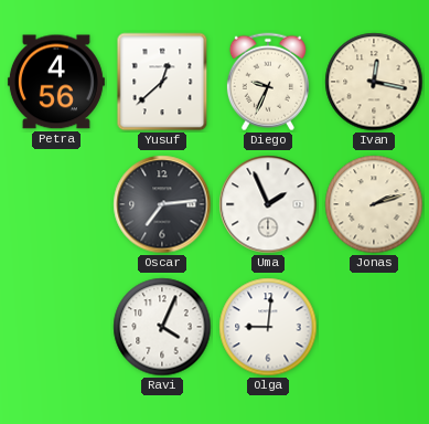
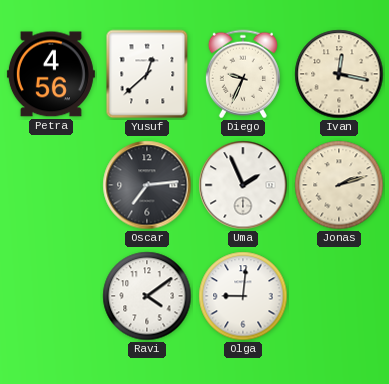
Ravi: 4:04 -> 4:09
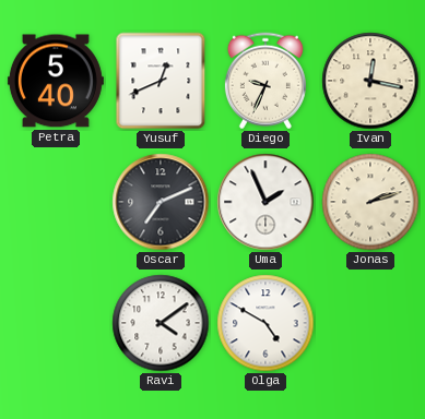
Petra: 4:56 -> 5:40
Yusuf: 12:38 -> 12:41
Oscar: 7:14 -> 7:11
Olga: 9:01 -> 4:50
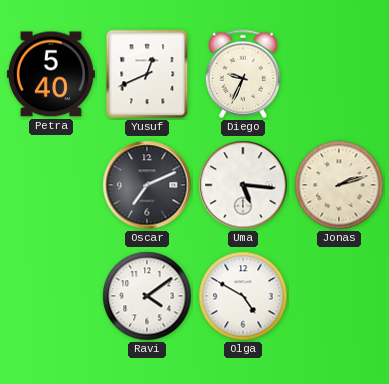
Ivan: 12:17 -> none
Uma: 1:56 -> 5:16
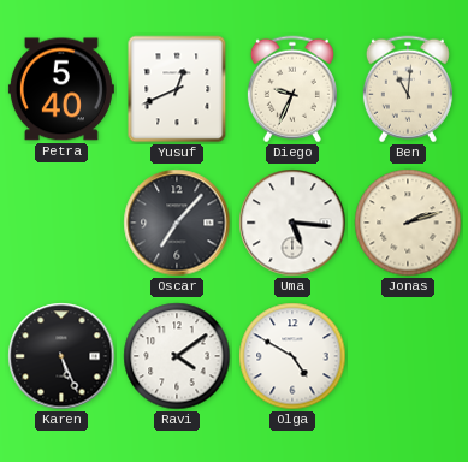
Ben: none -> 11:01
Oscar: 7:11 -> 7:07
Karen: none -> 5:26
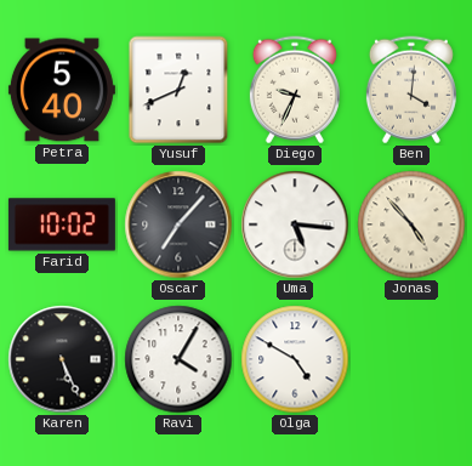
Ben: 11:01 -> 4:01
Farid: none -> 10:02
Jonas: 2:12 -> 4:53
Ravi: 4:09 -> 4:05
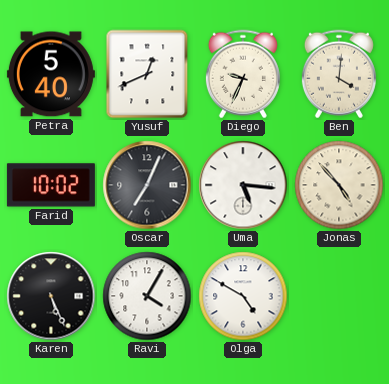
Oscar: 7:07 -> 7:04
